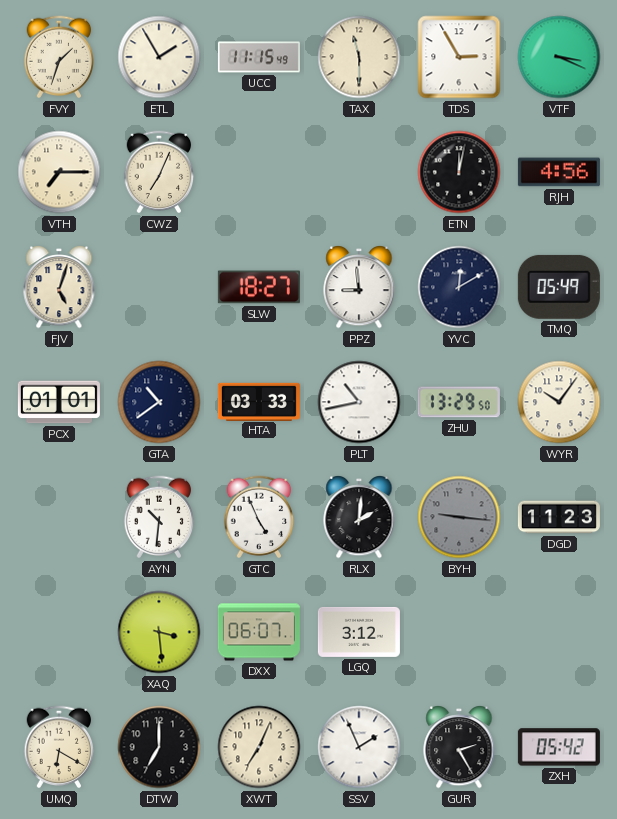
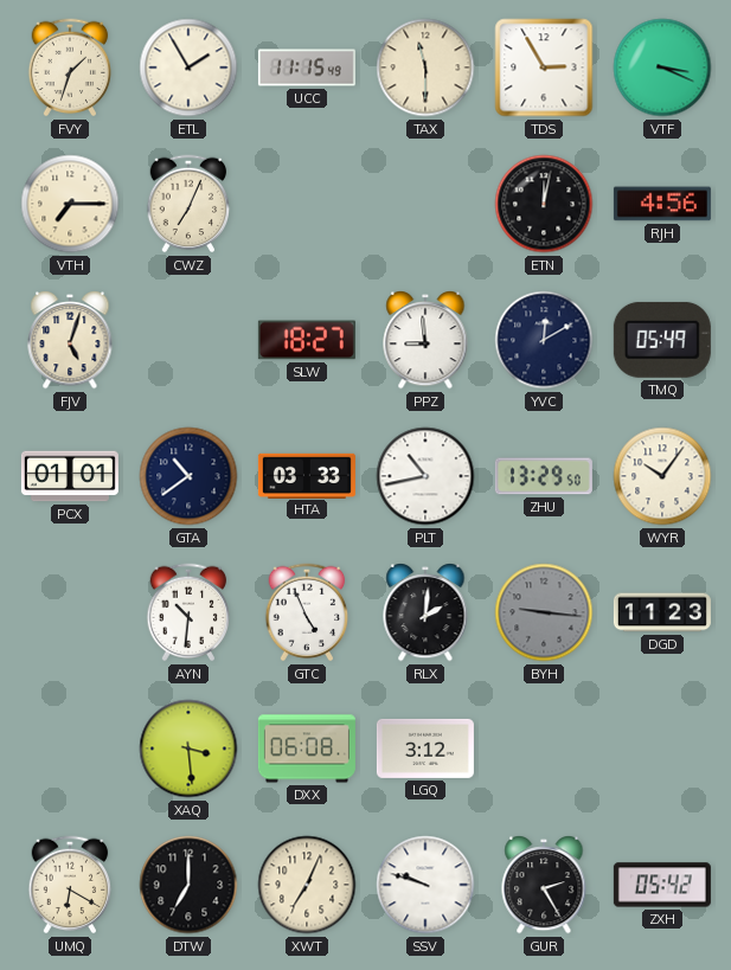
DXX: 06:07 -> 06:08
SSV: 1:56 -> 9:48
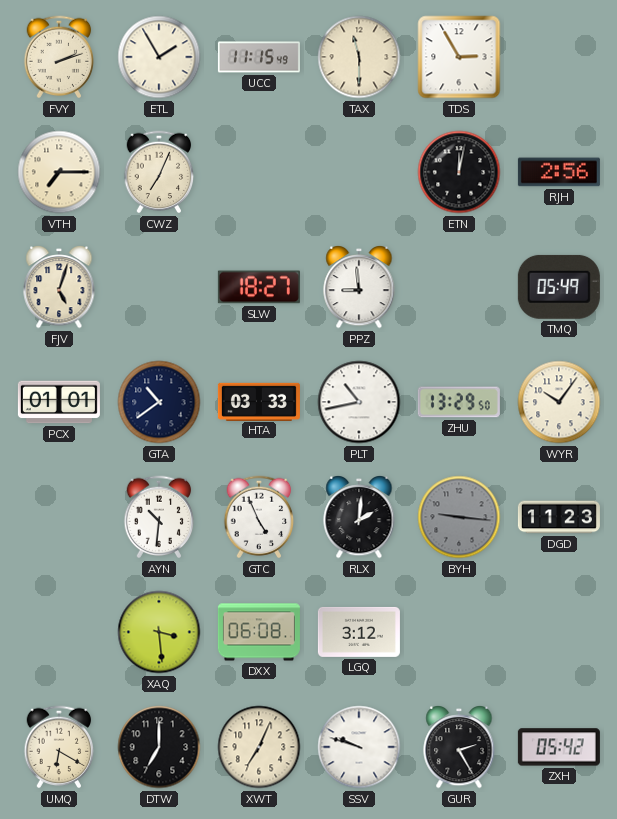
FVY: 1:33 -> 2:12
VTF: 3:19 -> none
RJH: 4:56 -> 2:56
YVC: 12:10 -> none
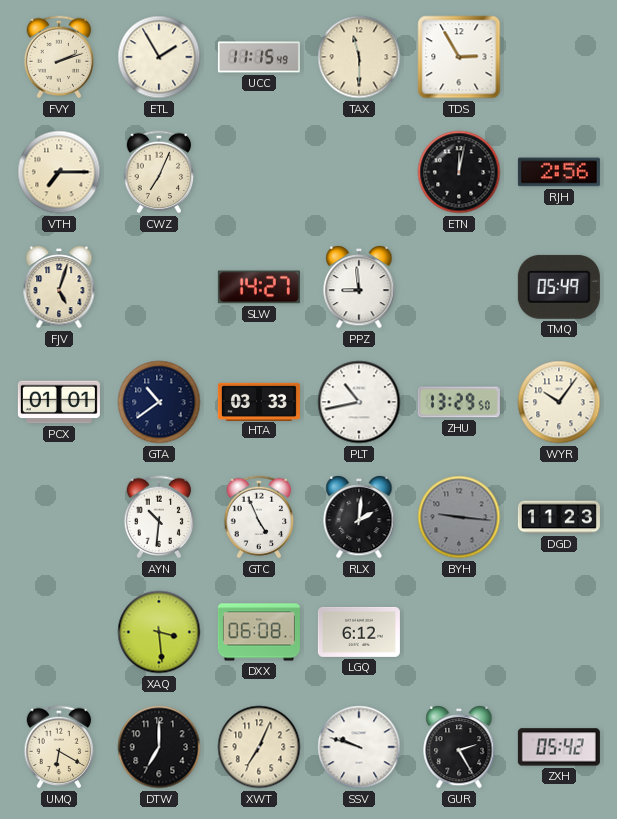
SLW: 18:27 -> 14:27
LGQ: 3:12 -> 6:12
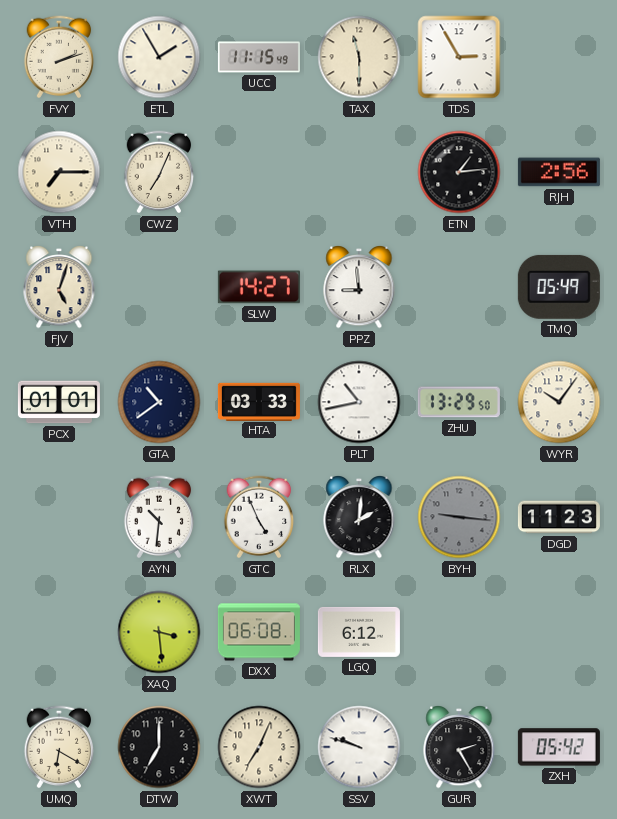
ETN: 12:02 -> 1:14
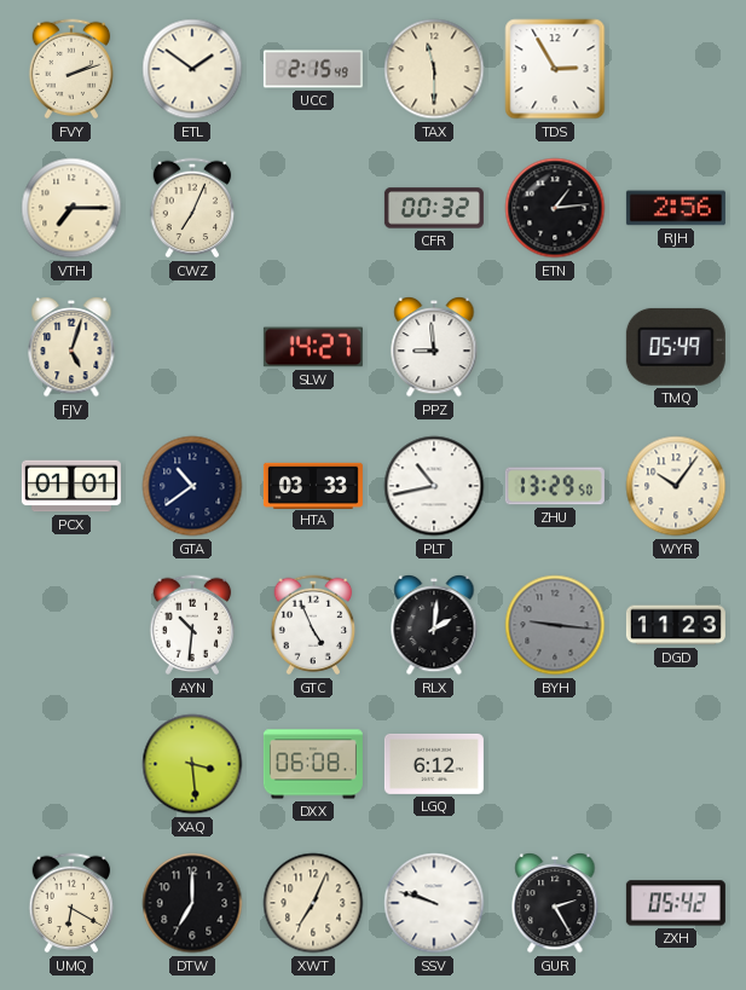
ETL: 1:55 -> 1:51
UCC: 11:15 -> 2:15
CFR: none -> 00:32
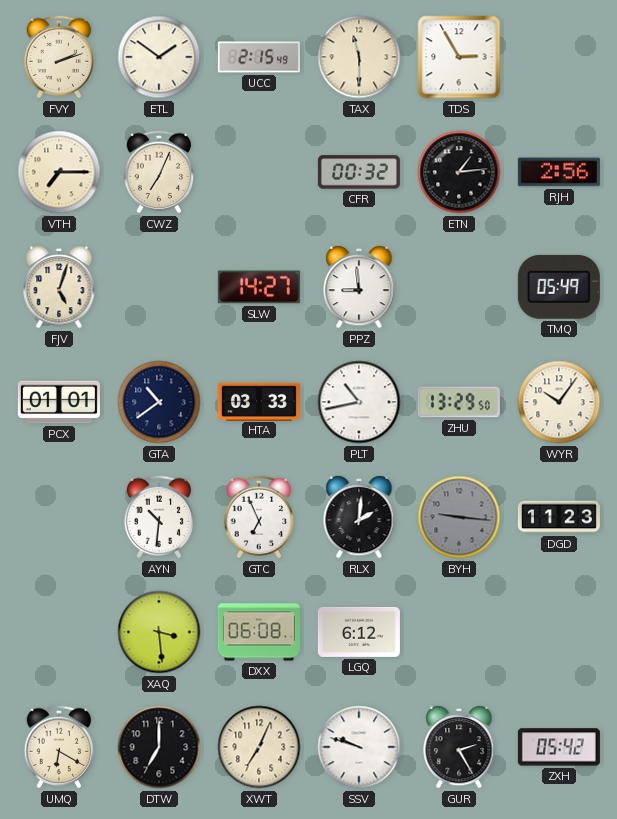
GTC: 4:56 -> 6:56
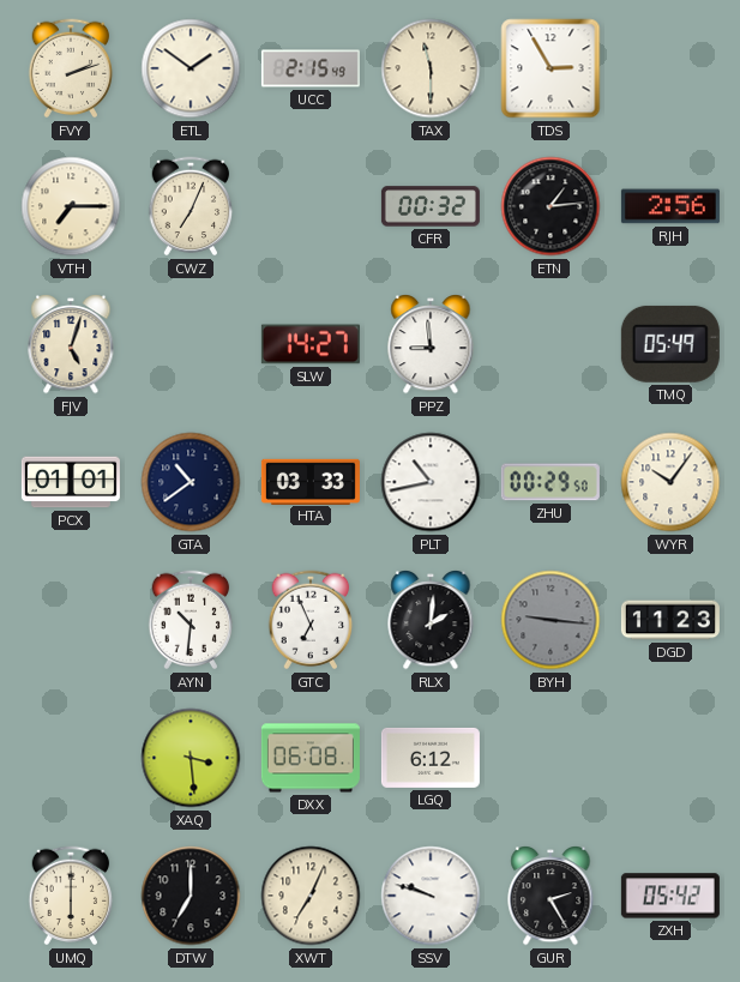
ZHU: 13:29 -> 00:29
UMQ: 6:20 -> 6:00
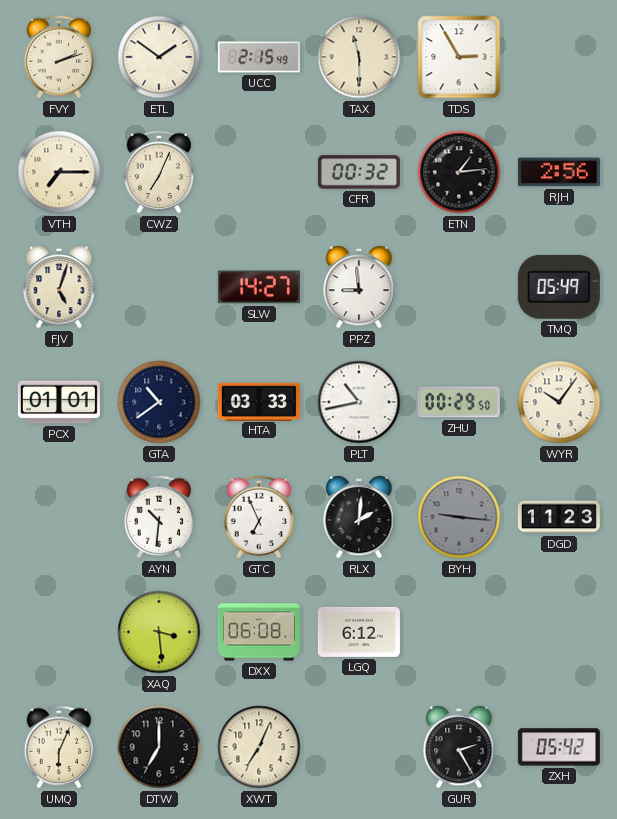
UMQ: 6:00 -> 6:04
SSV: 9:48 -> none
